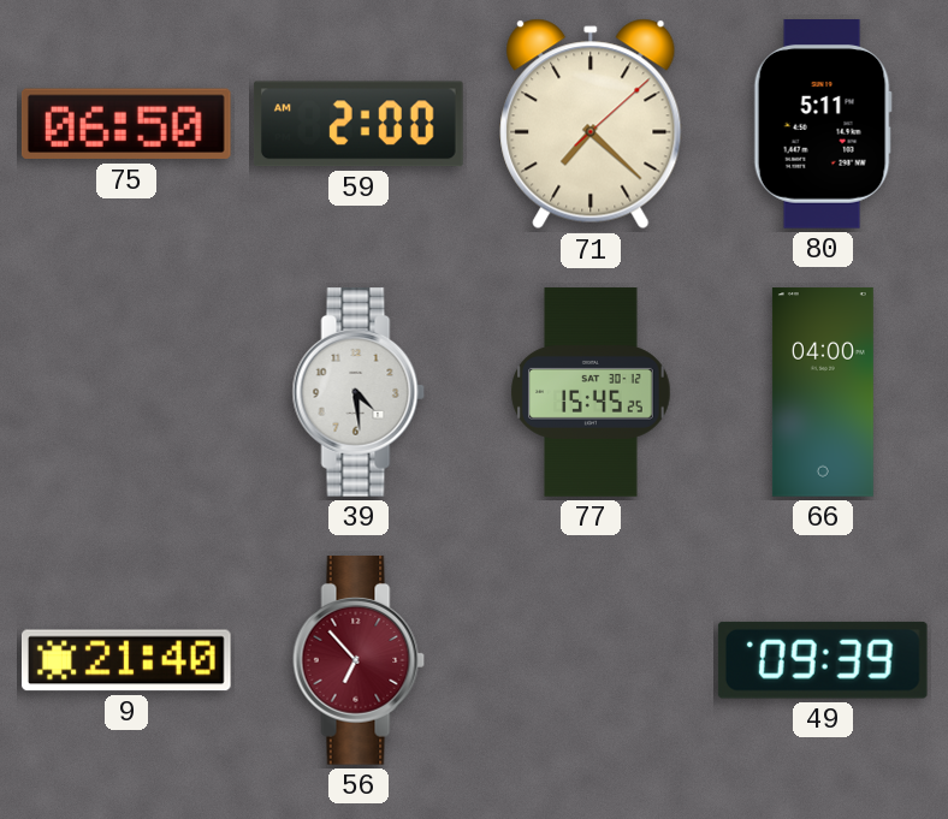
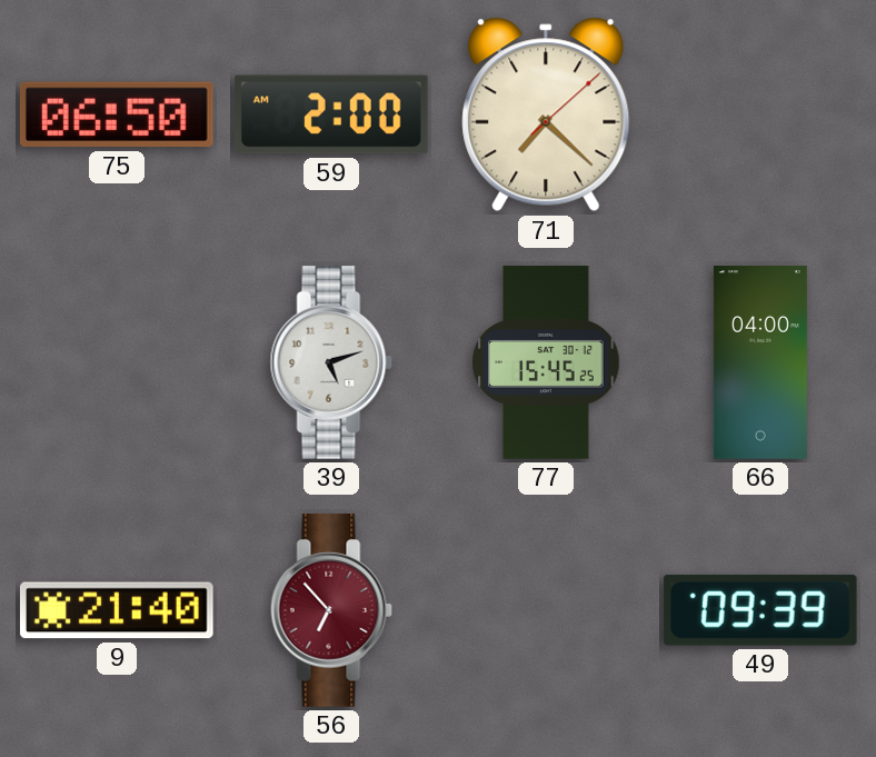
80: 5:11 -> none
39: 4:29 -> 5:12
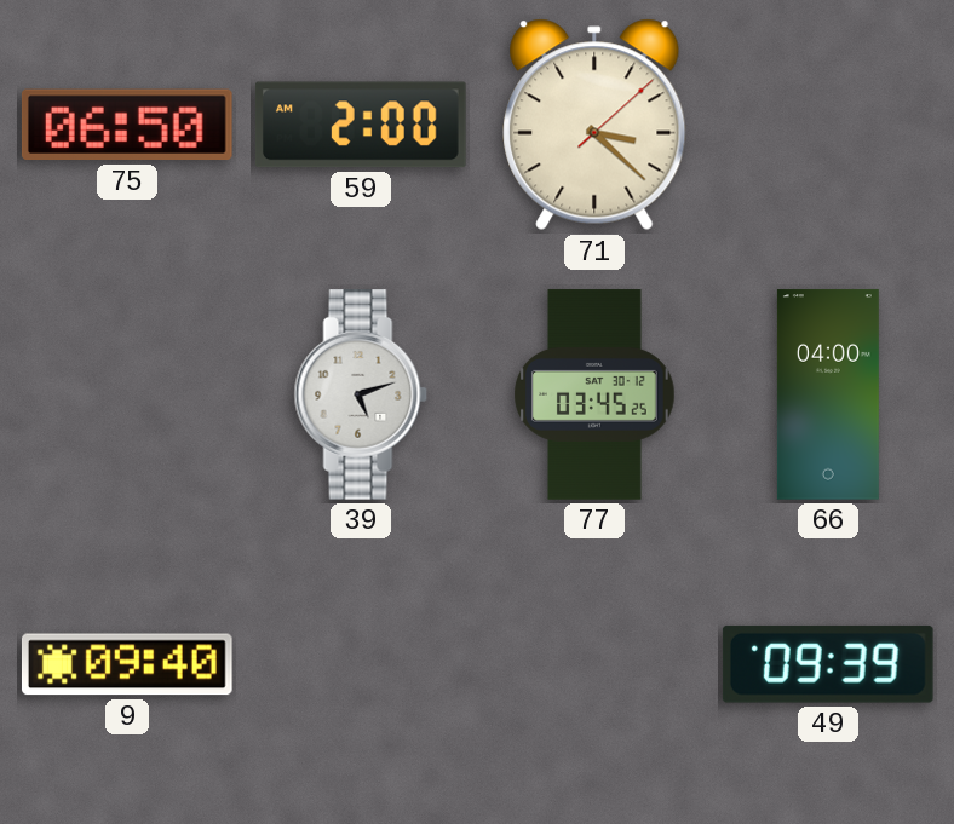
71: 7:22 -> 3:22
77: 15:45 -> 03:45
9: 21:40 -> 09:40
56: 6:53 -> none
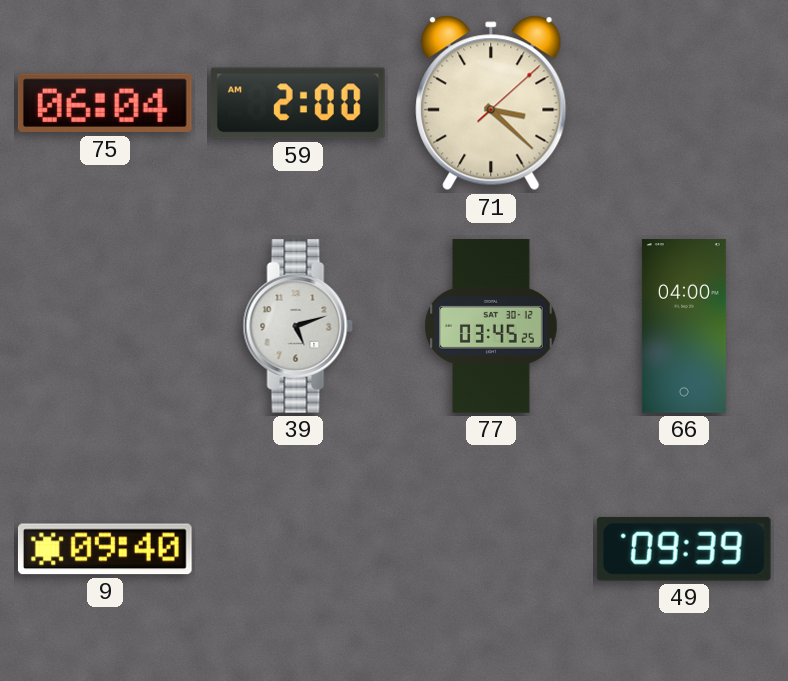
75: 06:50 -> 06:04
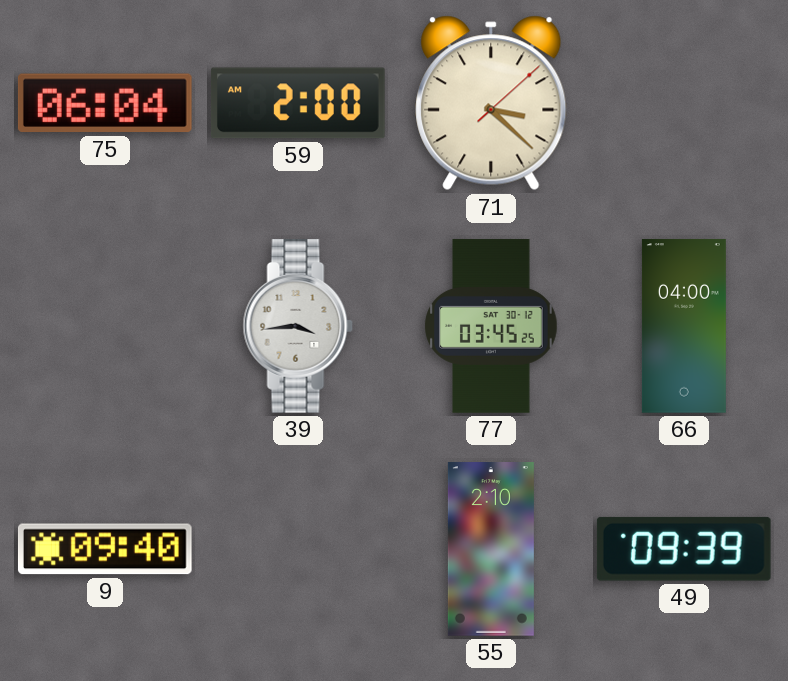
39: 5:12 -> 3:44
55: none -> 2:10
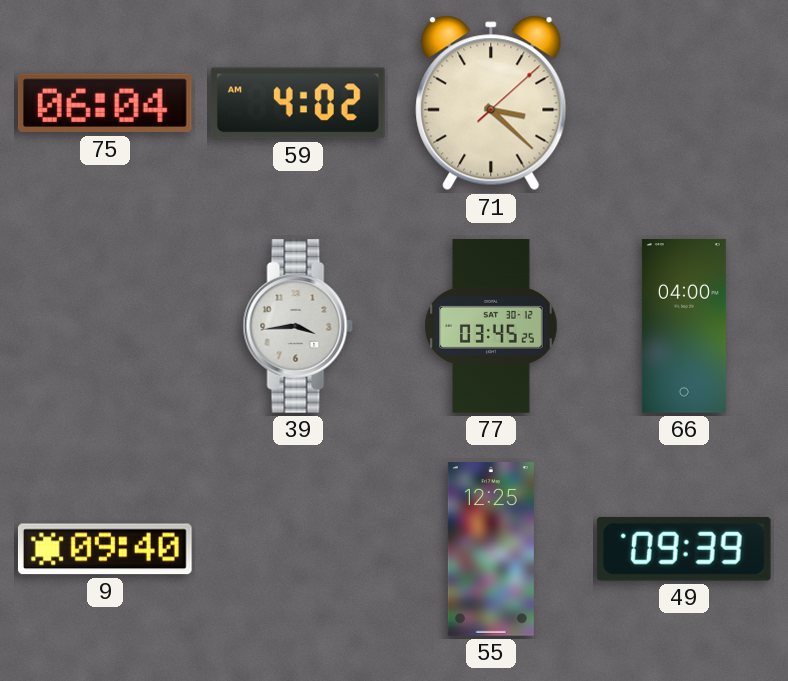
59: 2:00 -> 4:02
55: 2:10 -> 12:25
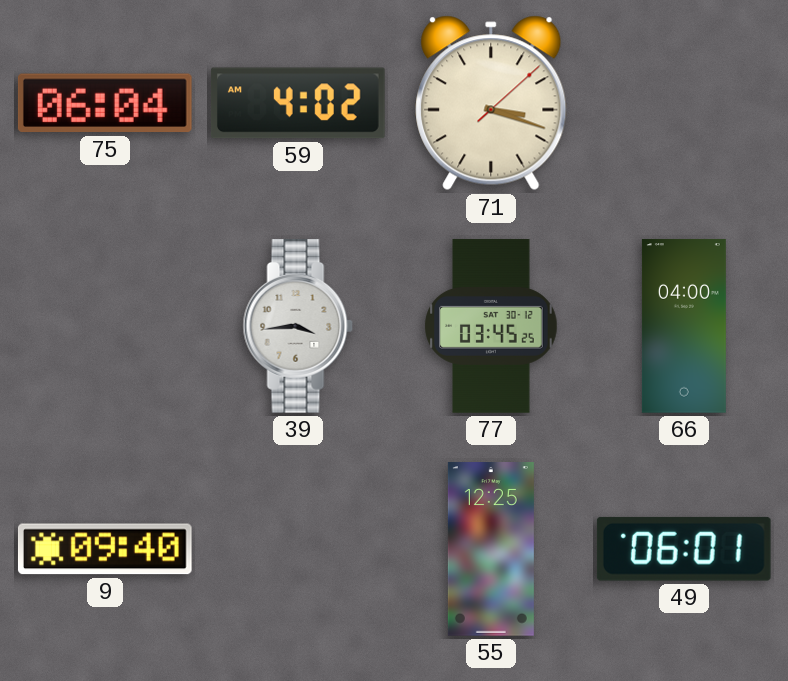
71: 3:22 -> 3:18
49: 09:39 -> 06:01
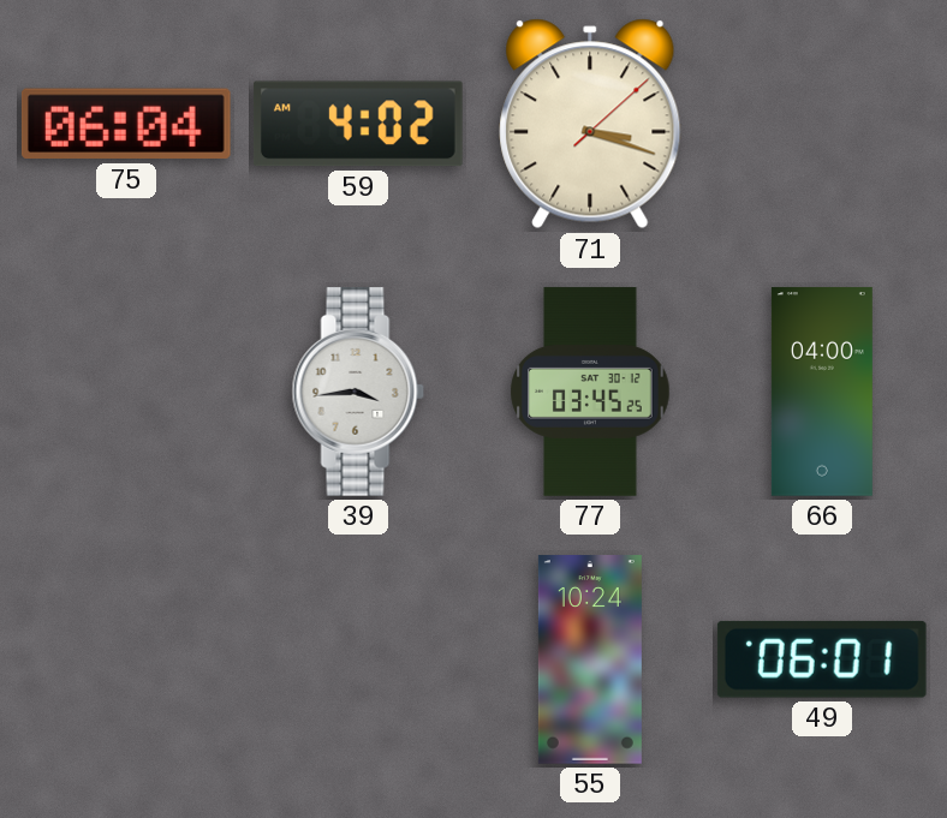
9: 09:40 -> none
55: 12:25 -> 10:24
